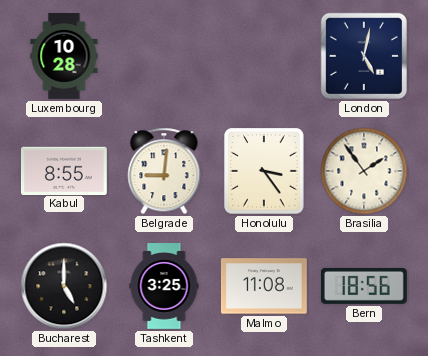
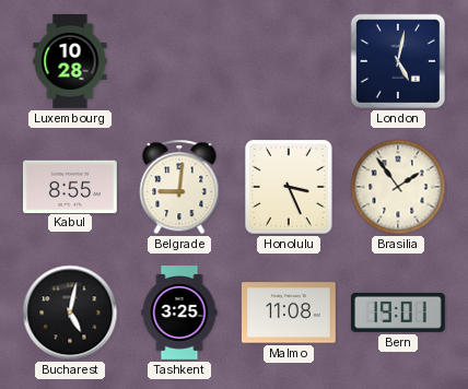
Honolulu: 3:24 -> 3:26
Bucharest: 5:00 -> 5:02
Bern: 18:56 -> 19:01
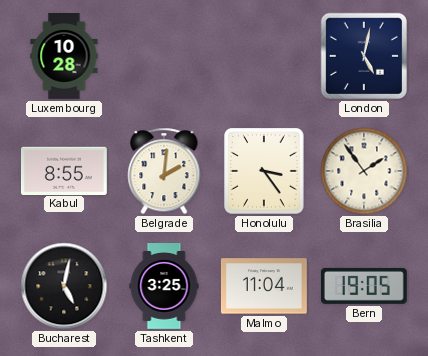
Belgrade: 9:01 -> 2:01
Honolulu: 3:26 -> 3:24
Malmo: 11:08 -> 11:04
Bern: 19:01 -> 19:05
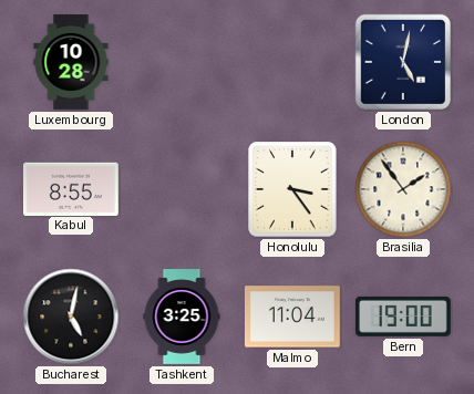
Belgrade: 2:01 -> none
Bern: 19:05 -> 19:00
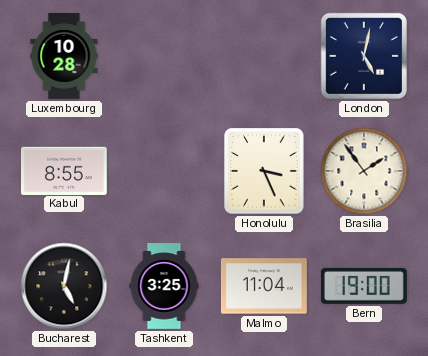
Honolulu: 3:24 -> 3:26
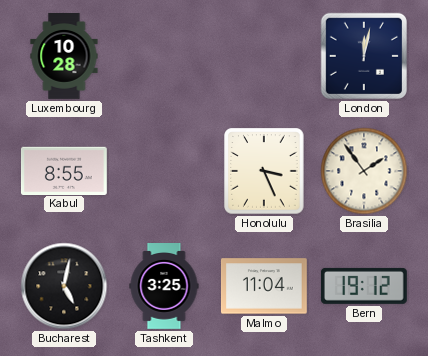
London: 5:02 -> 12:02
Bern: 19:00 -> 19:12
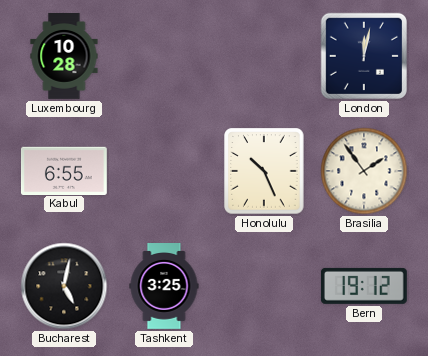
Kabul: 8:55 -> 6:55
Honolulu: 3:26 -> 10:26
Malmo: 11:04 -> none
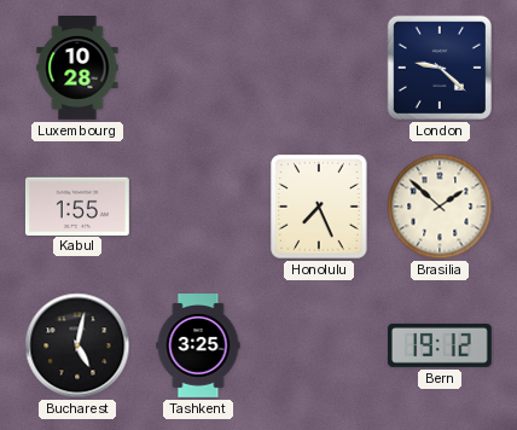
London: 12:02 -> 9:22
Kabul: 6:55 -> 1:55
Honolulu: 10:26 -> 7:26
Brasilia: 1:54 -> 1:52
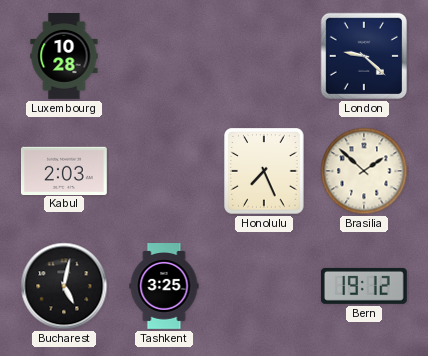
Kabul: 1:55 -> 2:03
